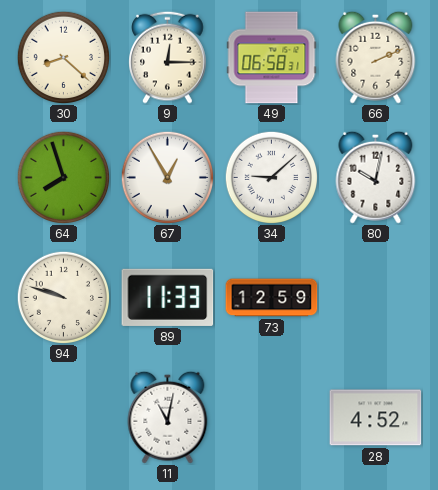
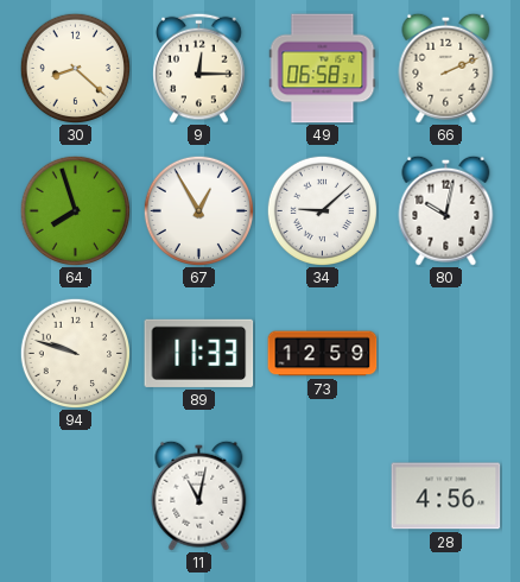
28: 4:52 -> 4:56
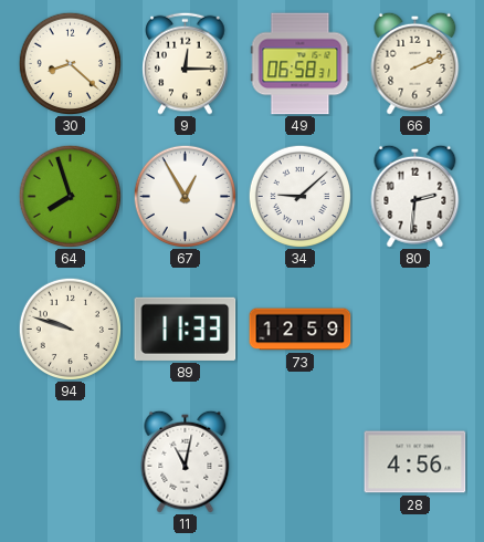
80: 10:02 -> 2:31
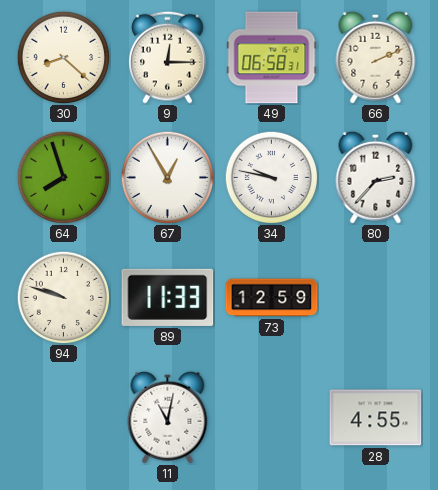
34: 9:08 -> 9:47
80: 2:31 -> 2:37
28: 4:56 -> 4:55
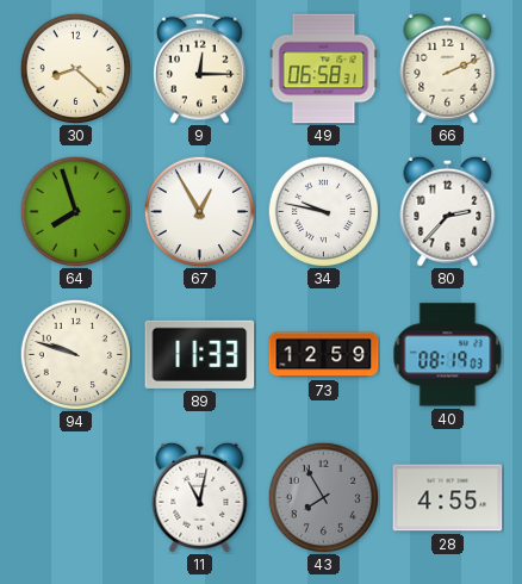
40: none -> 08:19
43: none -> 7:55
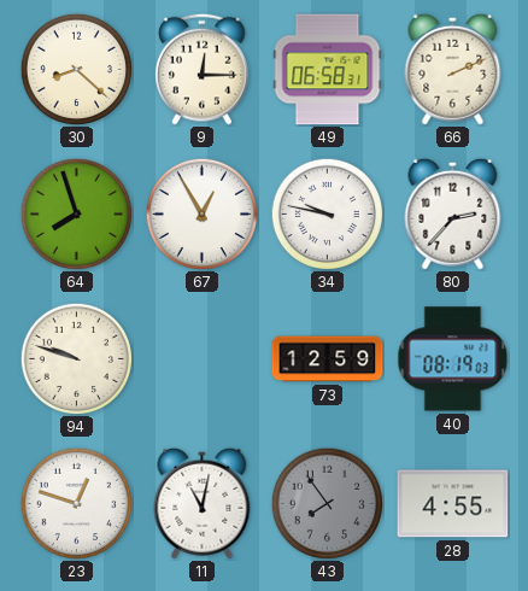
89: 11:33 -> none
23: none -> 12:48
43: 7:55 -> 7:54
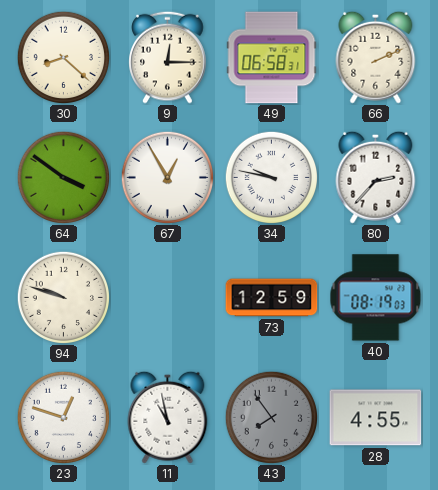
64: 7:57 -> 3:51
11: 11:02 -> 10:58
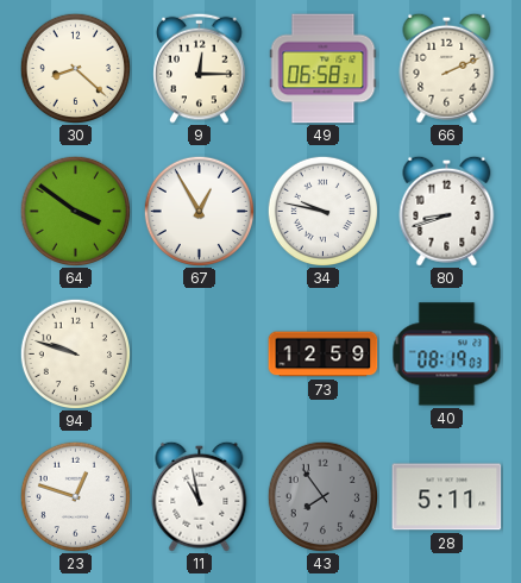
80: 2:37 -> 8:42
28: 4:55 -> 5:11
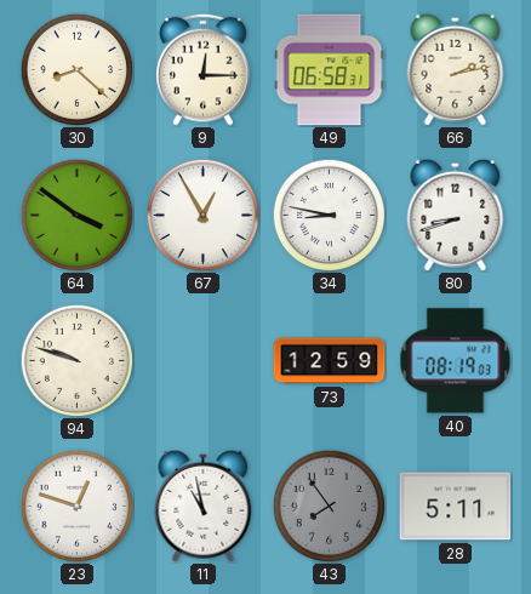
66: 2:11 -> 2:13
34: 9:47 -> 8:47
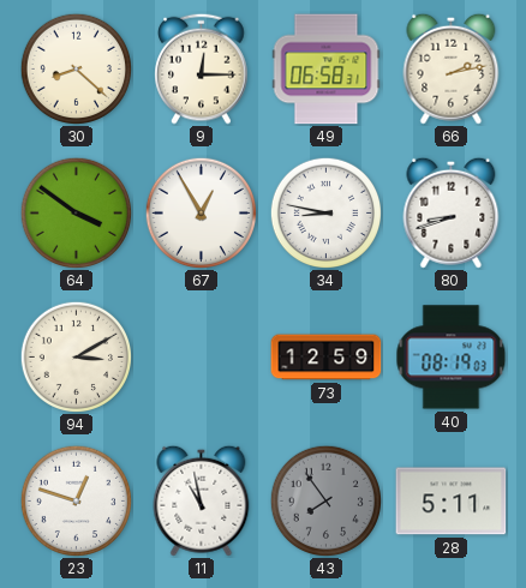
94: 9:48 -> 3:10
